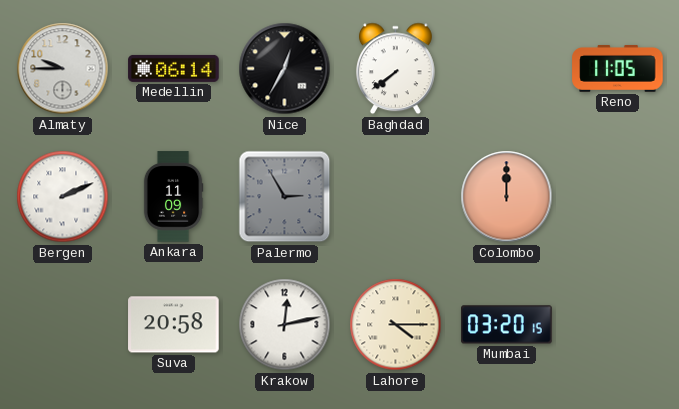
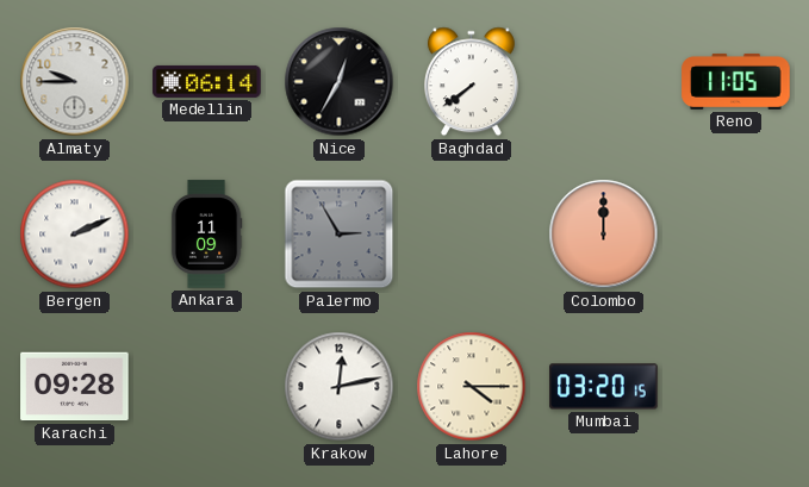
Karachi: none -> 09:28
Suva: 20:58 -> none
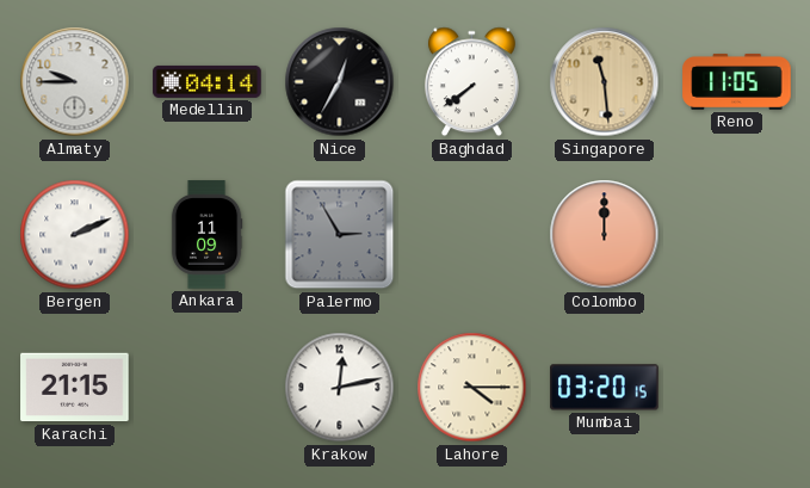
Medellin: 06:14 -> 04:14
Singapore: none -> 11:29
Karachi: 09:28 -> 21:15
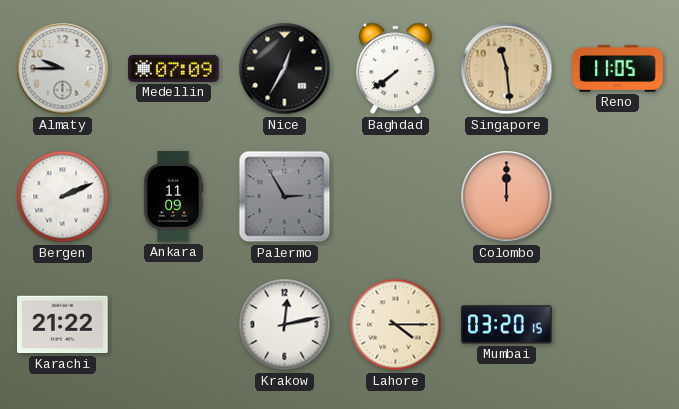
Medellin: 04:14 -> 07:09
Karachi: 21:15 -> 21:22
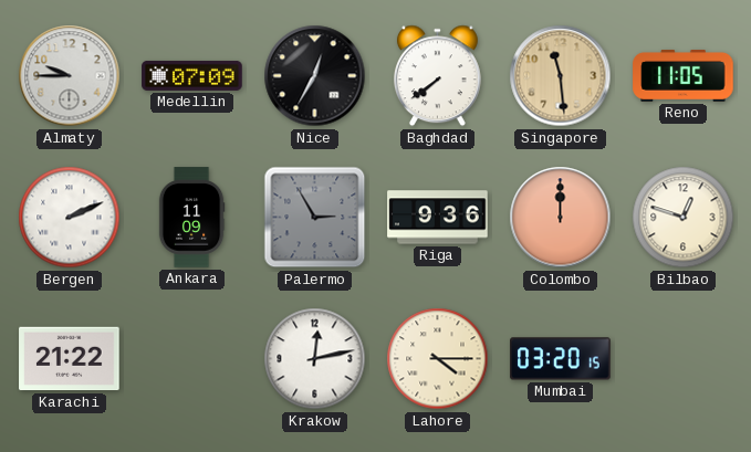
Riga: none -> 9:36
Bilbao: none -> 12:48
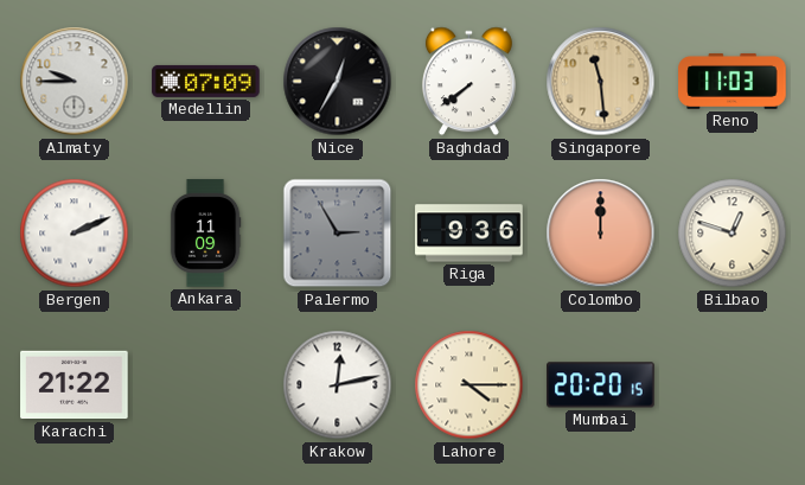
Reno: 11:05 -> 11:03
Mumbai: 03:20 -> 20:20
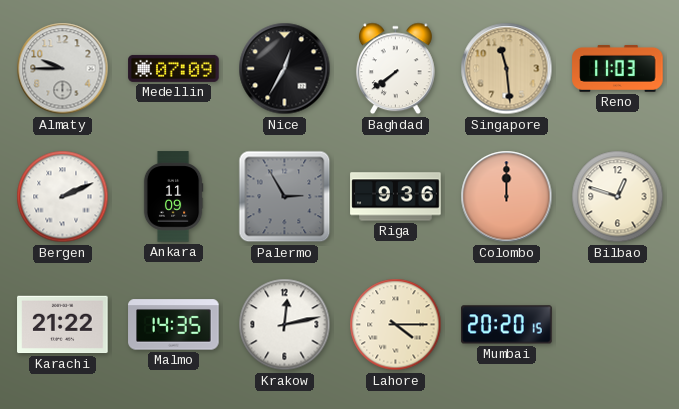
Malmo: none -> 14:35
